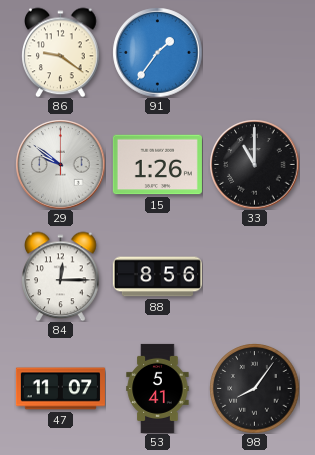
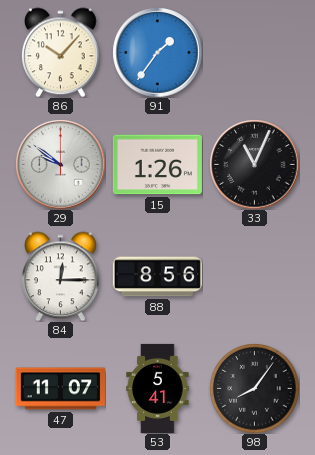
86: 9:21 -> 10:07
33: 11:00 -> 11:04
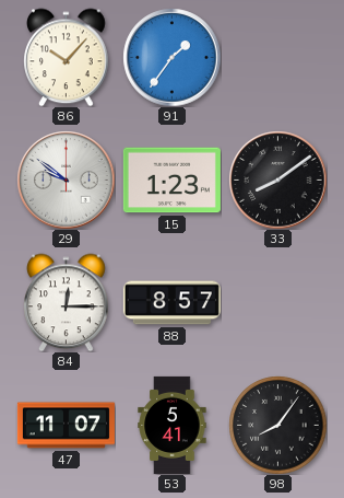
15: 1:26 -> 1:23
33: 11:04 -> 8:09
88: 8:56 -> 8:57
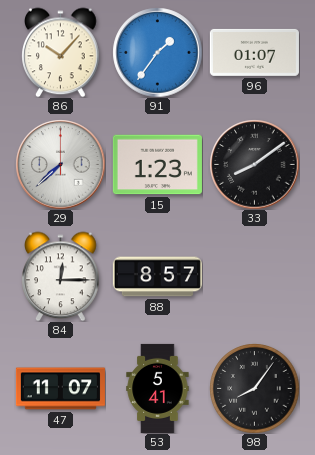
96: none -> 01:07
29: 9:51 -> 7:38
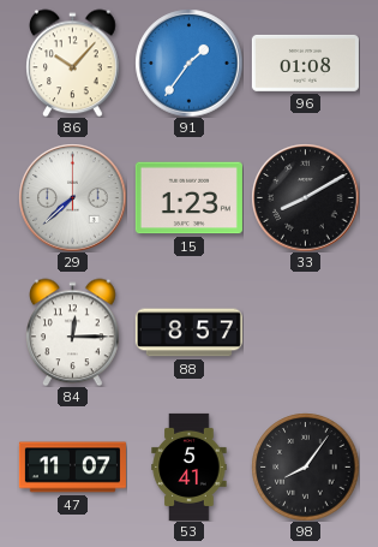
96: 01:07 -> 01:08
33: 8:09 -> 8:10
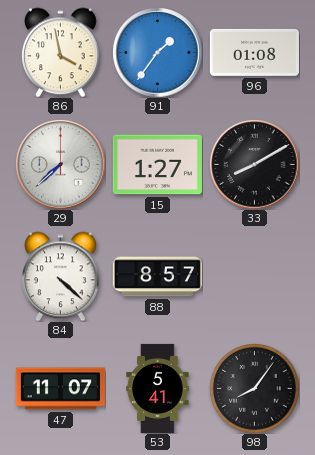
86: 10:07 -> 3:58
15: 1:23 -> 1:27
84: 12:15 -> 4:22
